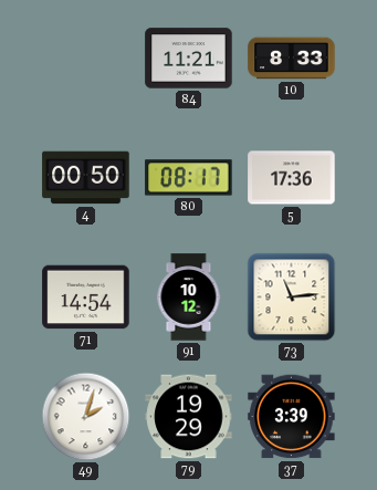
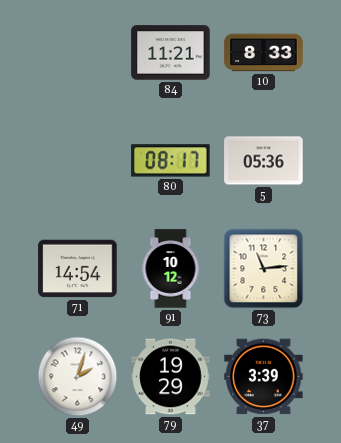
4: 00:50 -> none
5: 17:36 -> 05:36
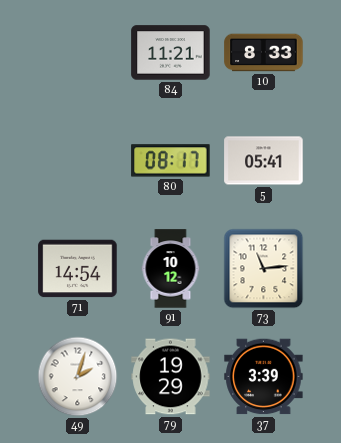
5: 05:36 -> 05:41
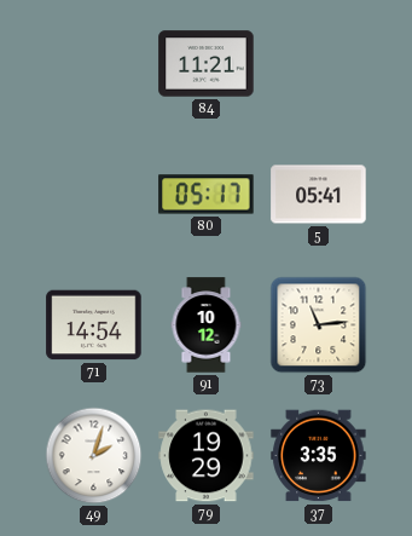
10: 8:33 -> none
80: 08:17 -> 05:17
37: 3:39 -> 3:35
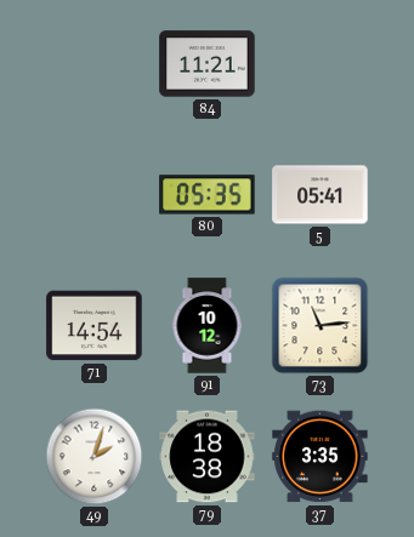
80: 05:17 -> 05:35
79: 19:29 -> 18:38
